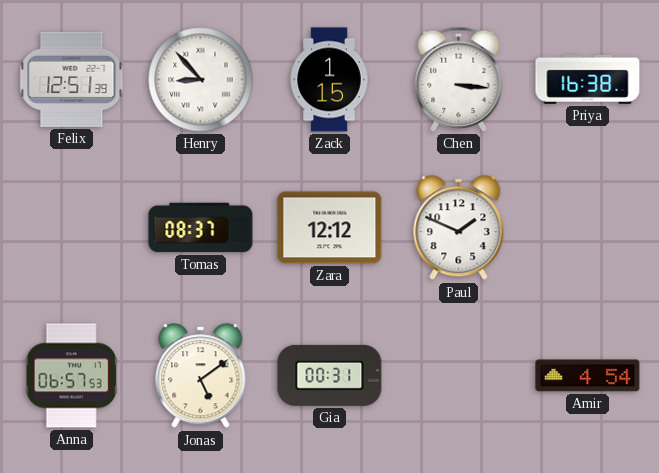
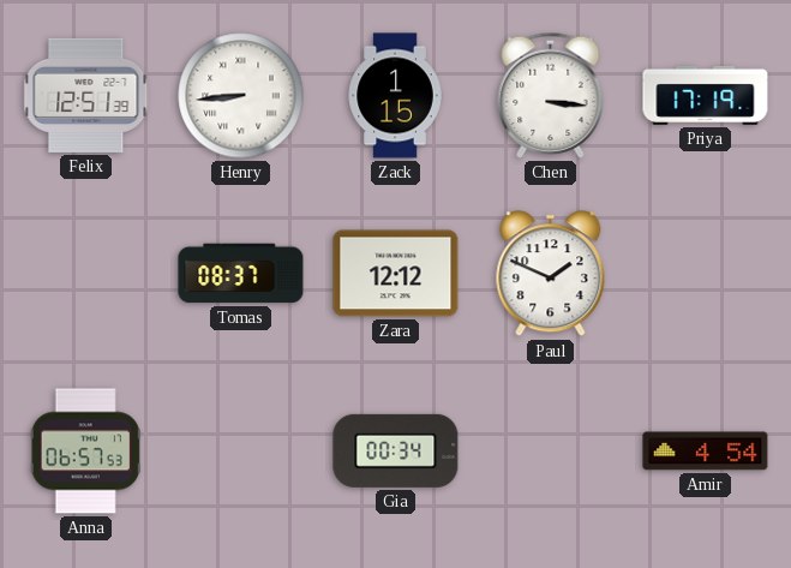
Henry: 8:53 -> 8:44
Priya: 16:38 -> 17:19
Jonas: 5:09 -> none
Gia: 00:31 -> 00:34
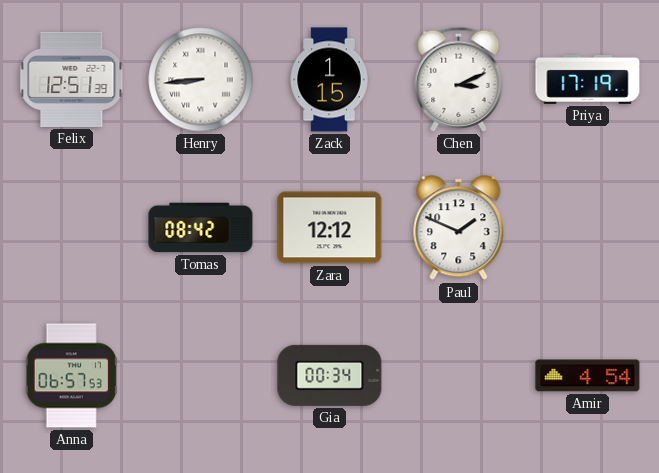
Chen: 3:16 -> 3:11
Tomas: 08:37 -> 08:42
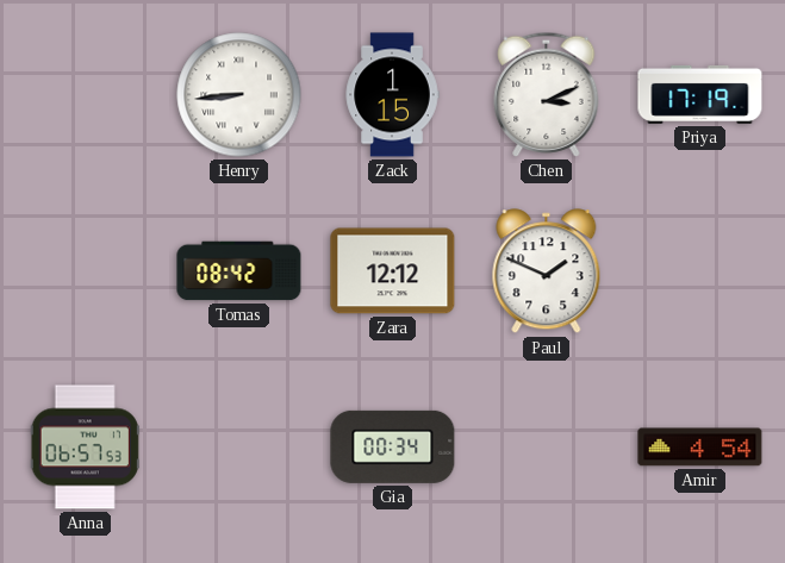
Felix: 12:51 -> none
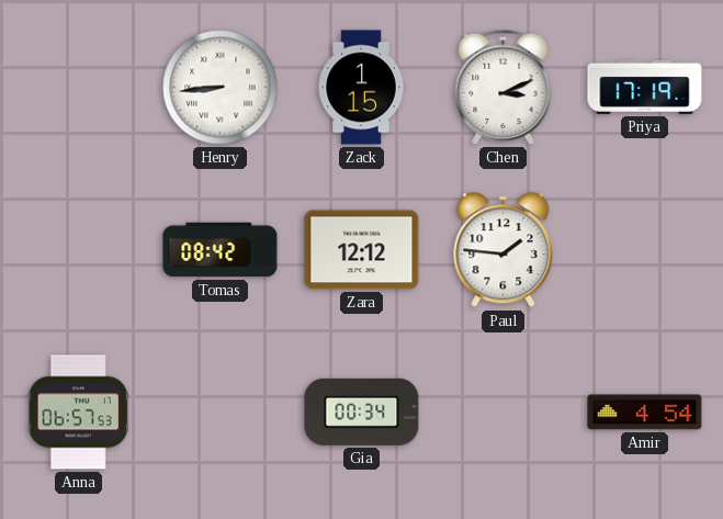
Paul: 1:49 -> 1:46
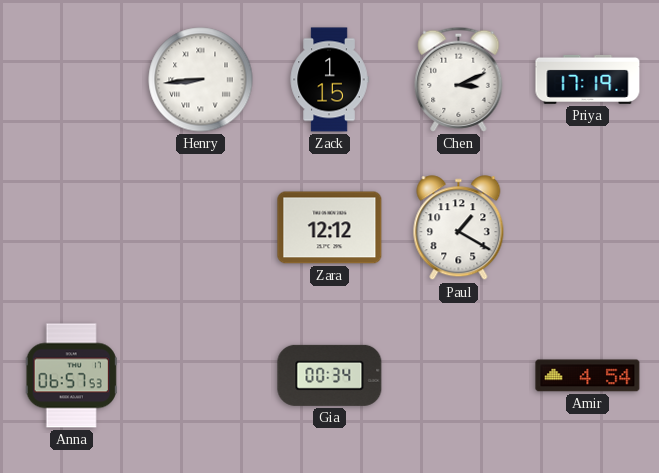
Tomas: 08:42 -> none
Paul: 1:46 -> 1:20
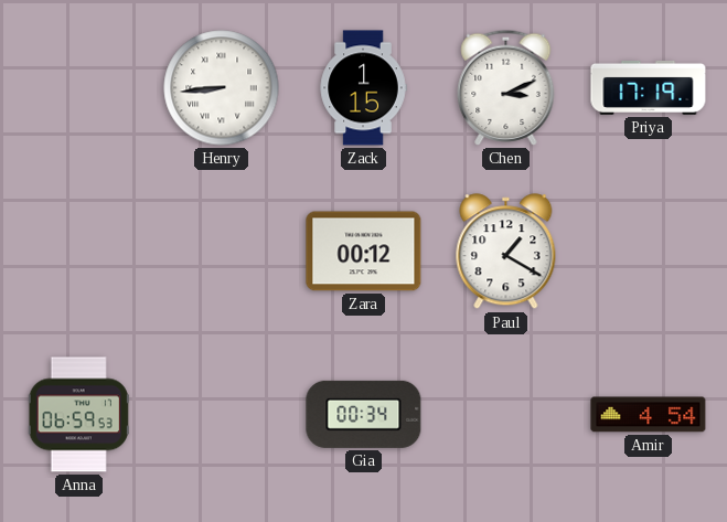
Zara: 12:12 -> 00:12
Anna: 06:57 -> 06:59
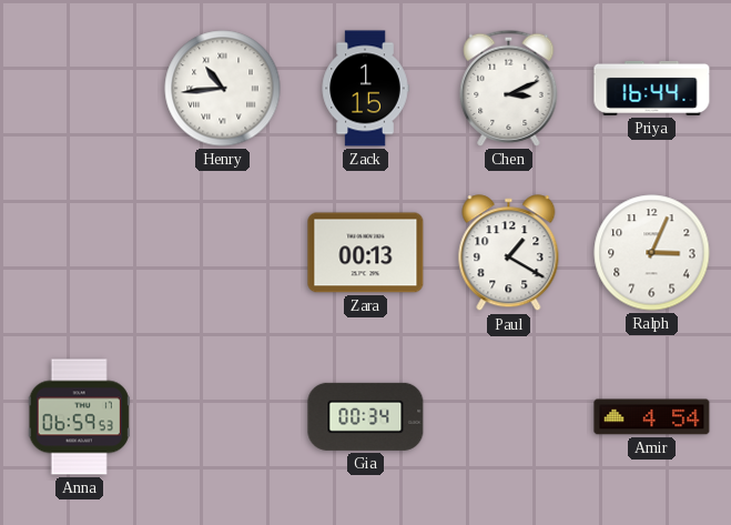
Henry: 8:44 -> 10:44
Priya: 17:19 -> 16:44
Zara: 00:12 -> 00:13
Ralph: none -> 3:04
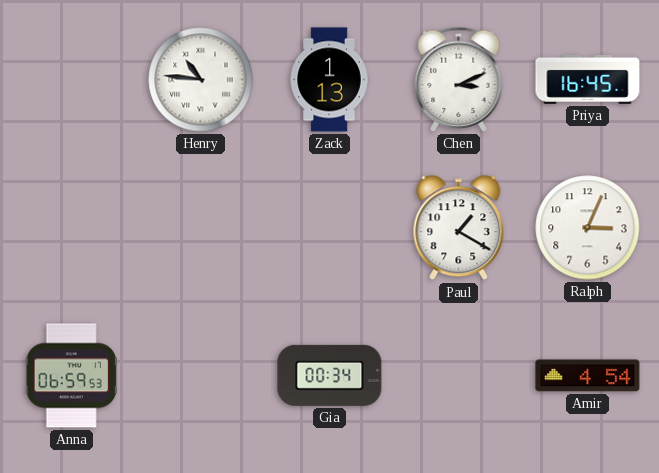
Henry: 10:44 -> 10:46
Zack: 1:15 -> 1:13
Priya: 16:44 -> 16:45
Zara: 00:13 -> none
